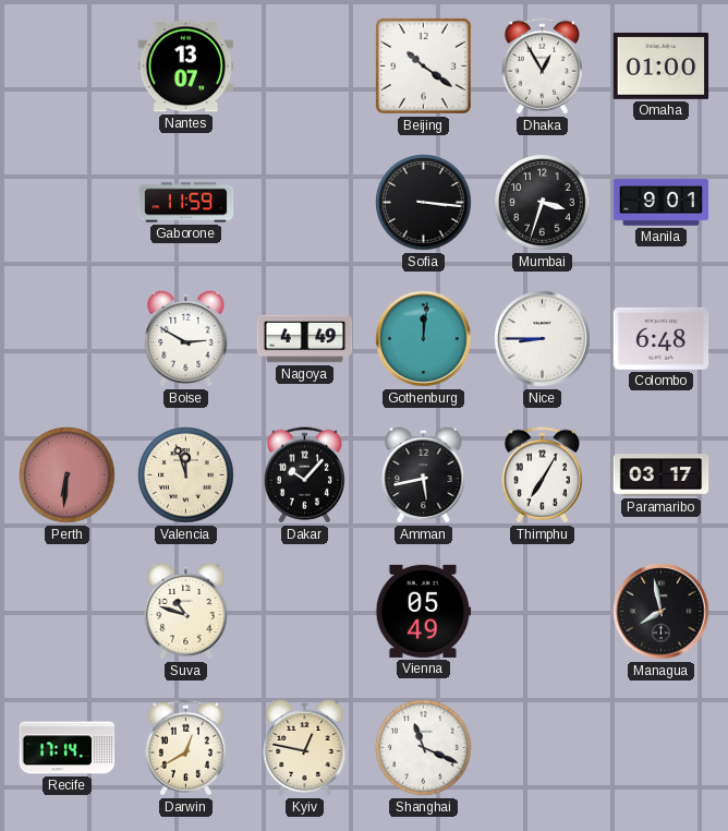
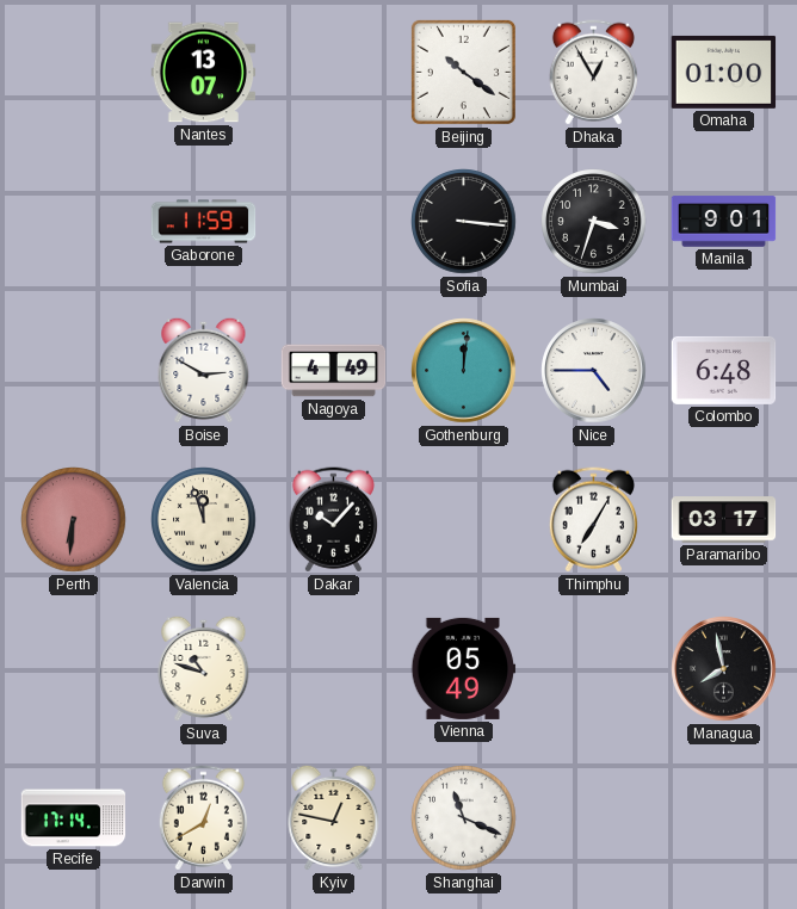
Nice: 8:45 -> 4:45
Amman: 5:43 -> none
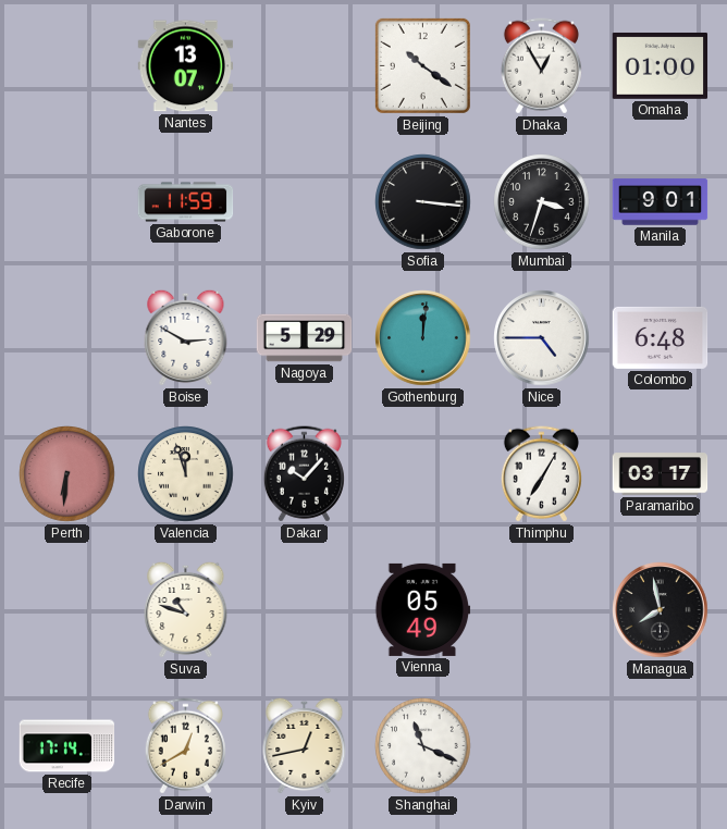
Nagoya: 4:49 -> 5:29
Kyiv: 12:47 -> 12:43
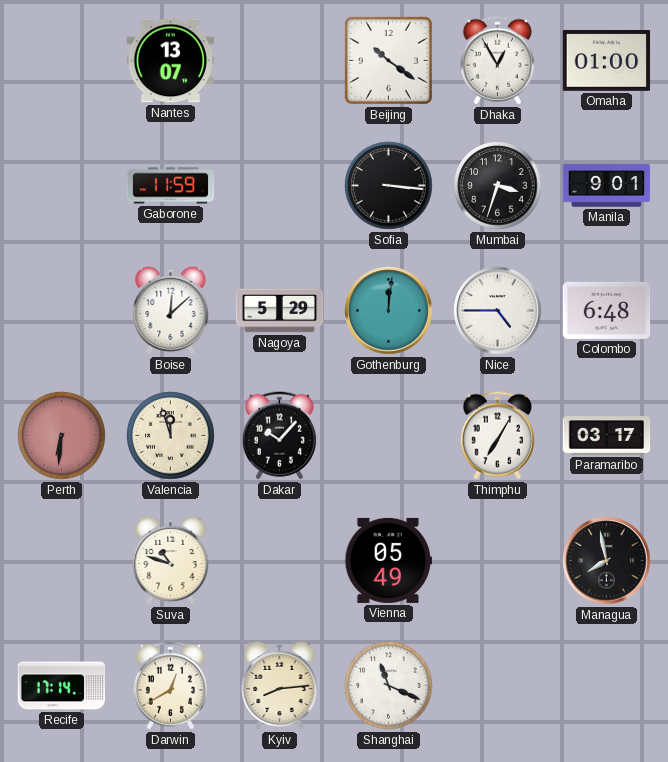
Boise: 2:50 -> 12:08
Kyiv: 12:43 -> 8:14
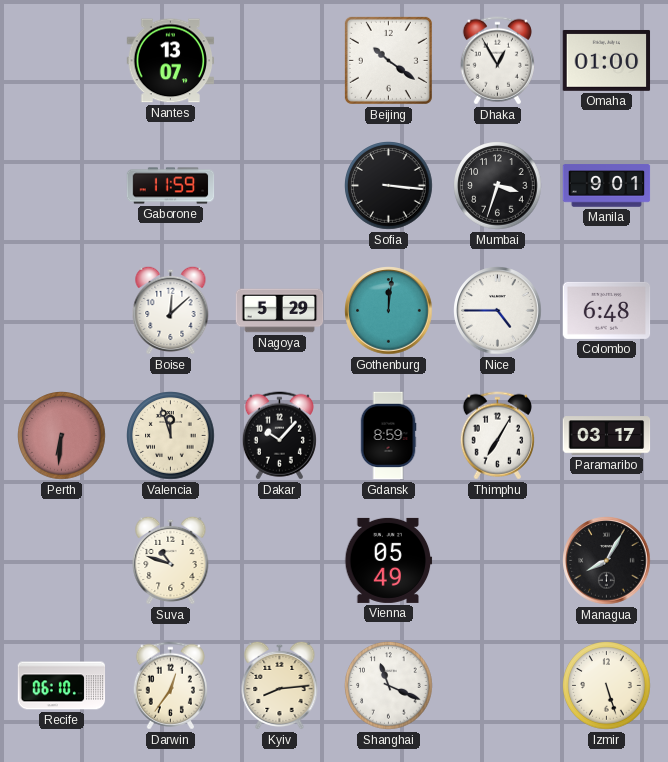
Gdansk: none -> 8:59
Managua: 7:58 -> 8:05
Recife: 17:14 -> 06:10
Darwin: 12:40 -> 12:36
Izmir: none -> 5:27
